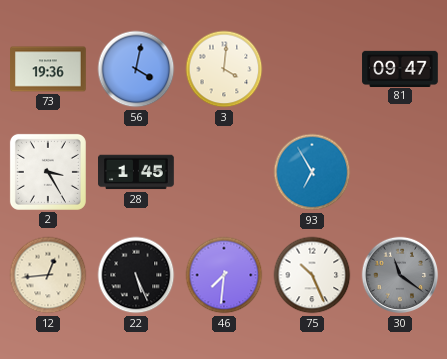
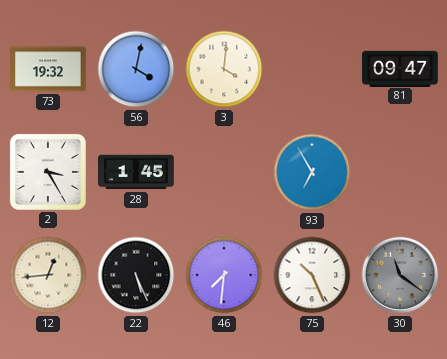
73: 19:36 -> 19:32
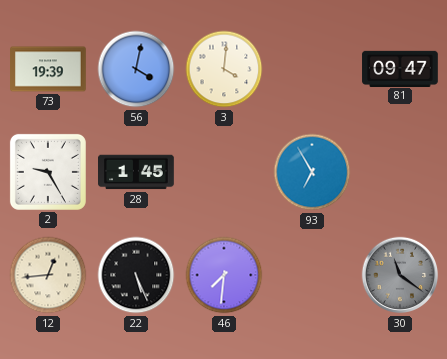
73: 19:32 -> 19:39
2: 3:25 -> 9:25
75: 10:26 -> none
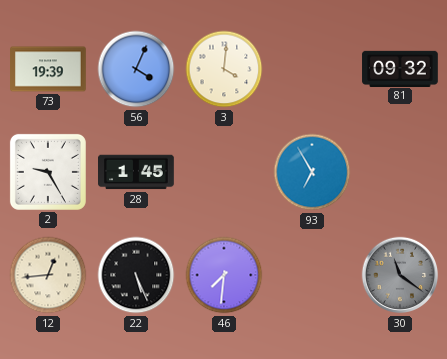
56: 4:02 -> 4:04
81: 09:47 -> 09:32
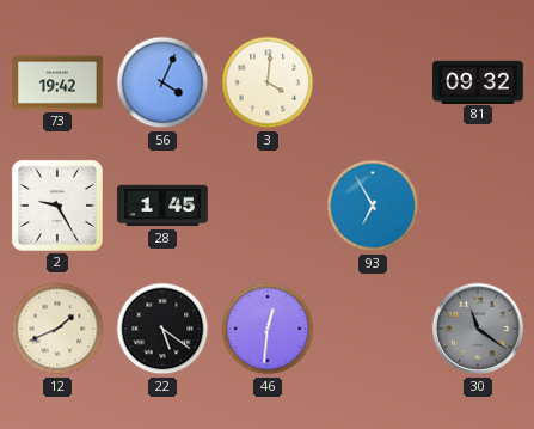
73: 19:39 -> 19:42
12: 12:44 -> 1:41
22: 5:26 -> 5:21
46: 7:31 -> 12:31
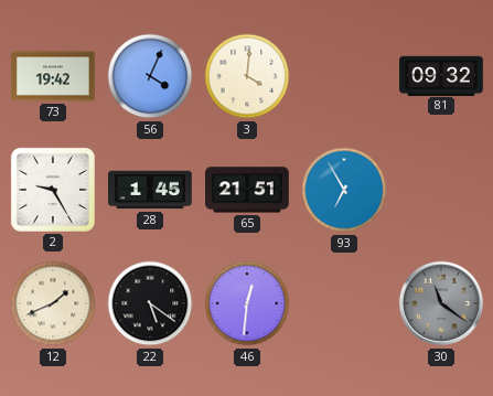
65: none -> 21:51
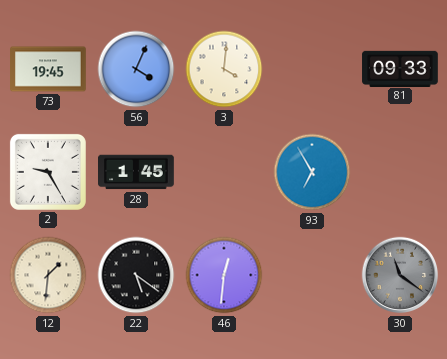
73: 19:42 -> 19:45
81: 09:32 -> 09:33
65: 21:51 -> none
12: 1:41 -> 1:31
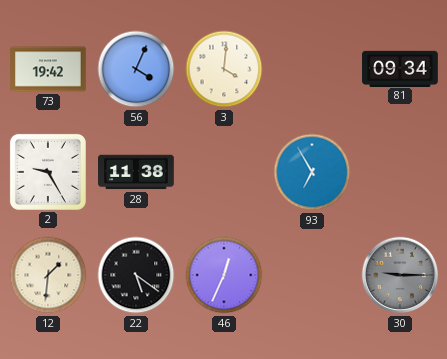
73: 19:45 -> 19:42
81: 09:33 -> 09:34
28: 1:45 -> 11:38
46: 12:31 -> 12:34
30: 11:21 -> 9:15
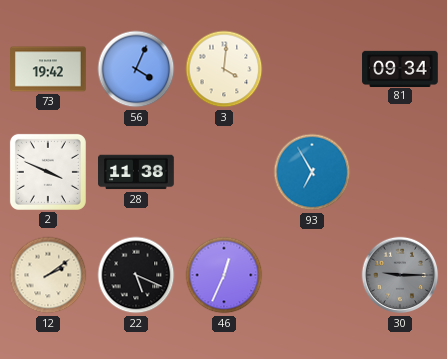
2: 9:25 -> 3:49
12: 1:31 -> 2:09
22: 5:21 -> 5:19
